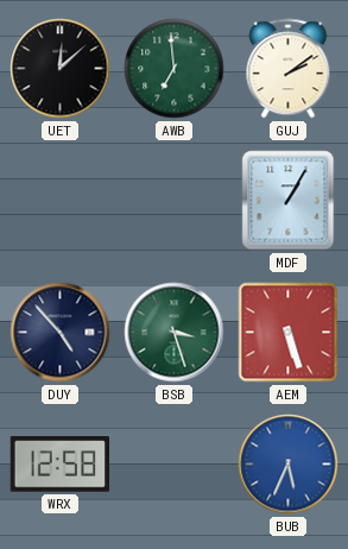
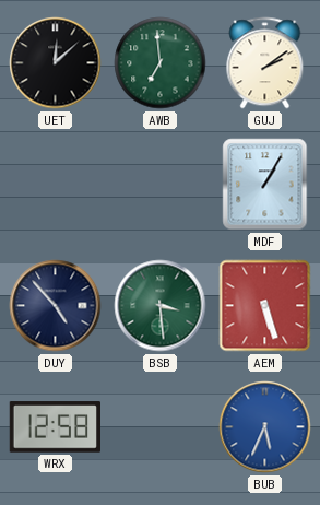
BSB: 3:27 -> 3:29
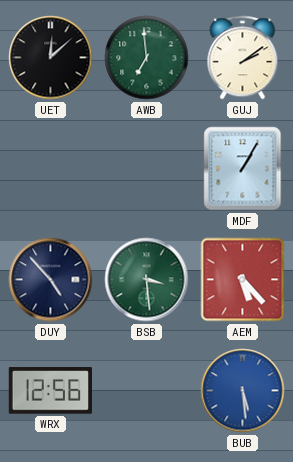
AEM: 5:27 -> 5:23
WRX: 12:58 -> 12:56
BUB: 5:34 -> 5:29
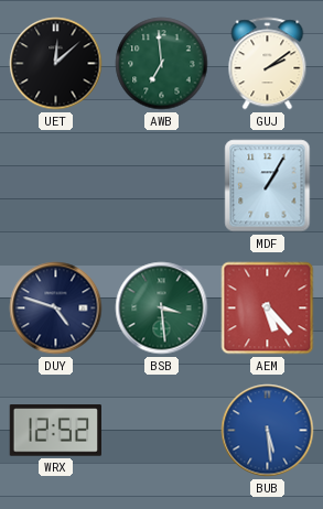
DUY: 4:53 -> 4:48
WRX: 12:56 -> 12:52
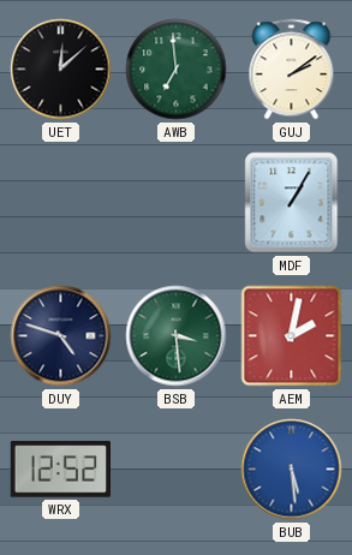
AEM: 5:23 -> 2:02
